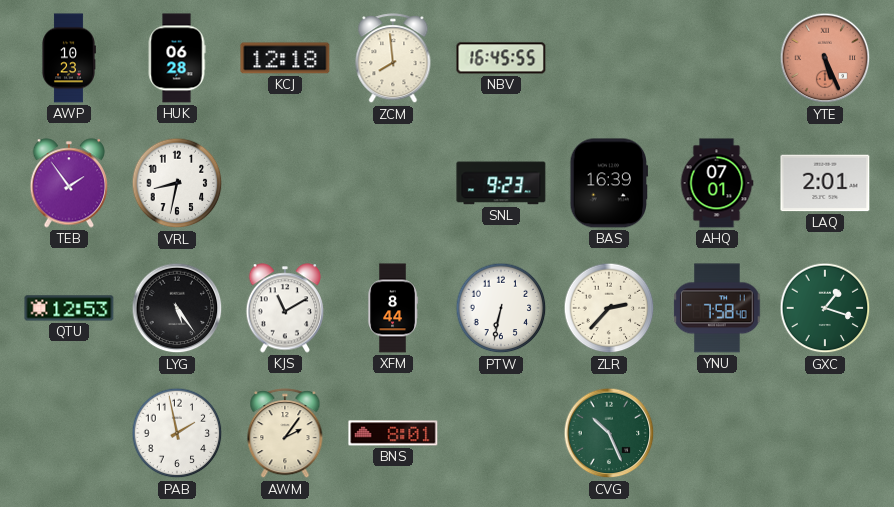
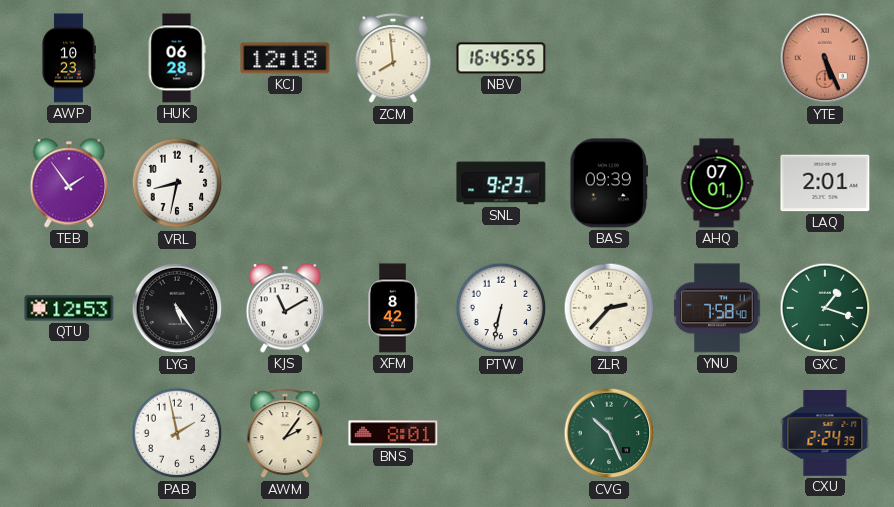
BAS: 16:39 -> 09:39
XFM: 8:44 -> 8:42
CXU: none -> 2:24
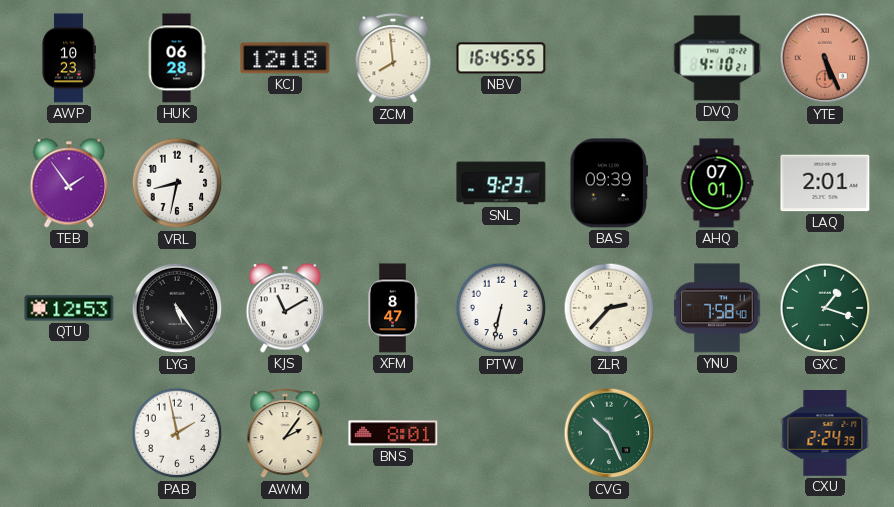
DVQ: none -> 4:10
XFM: 8:42 -> 8:47
